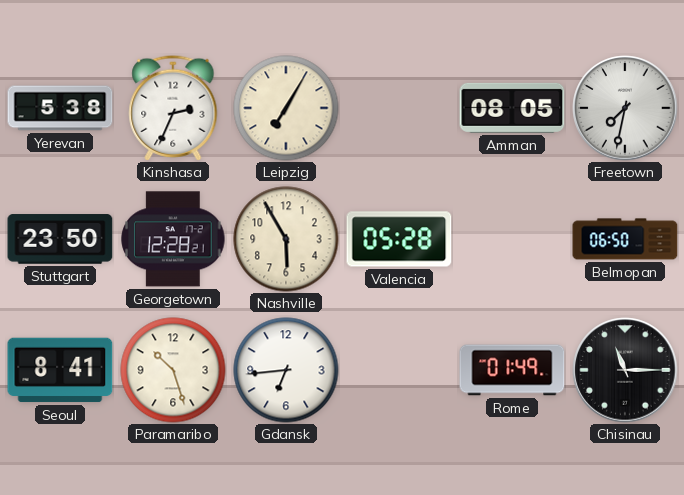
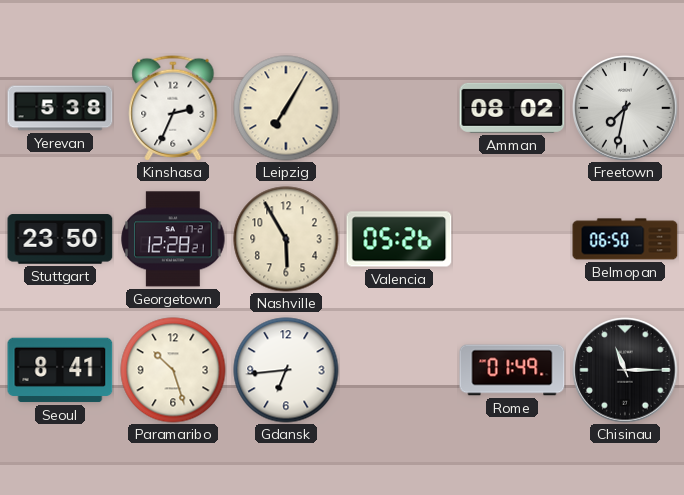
Amman: 08:05 -> 08:02
Valencia: 05:28 -> 05:26
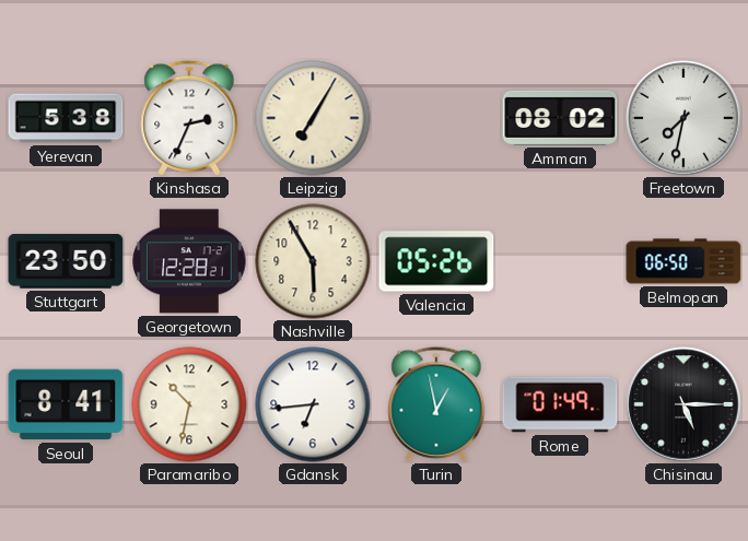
Paramaribo: 10:27 -> 10:32
Turin: none -> 12:58
Chisinau: 11:15 -> 5:15
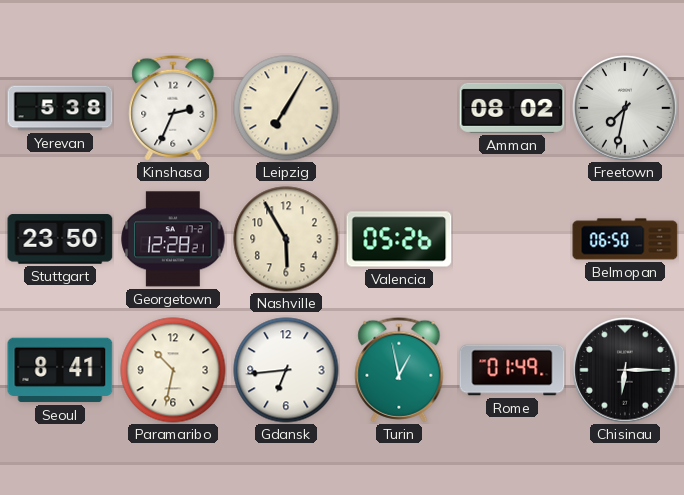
Chisinau: 5:15 -> 6:15
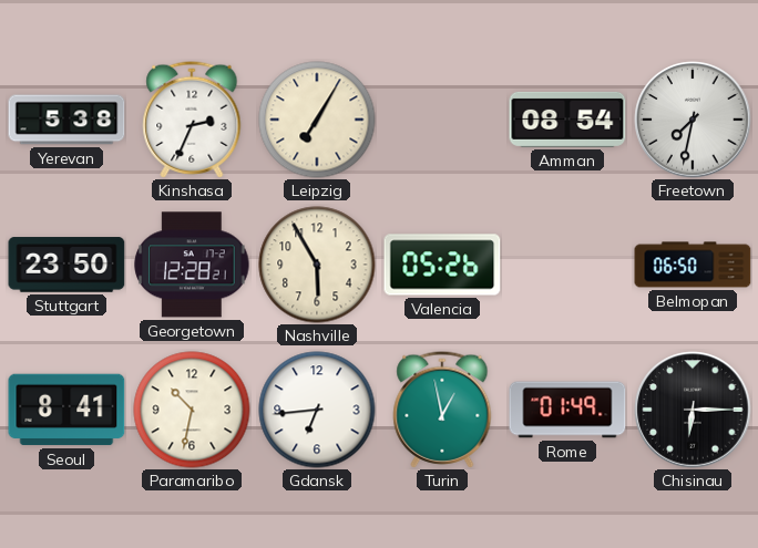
Amman: 08:02 -> 08:54
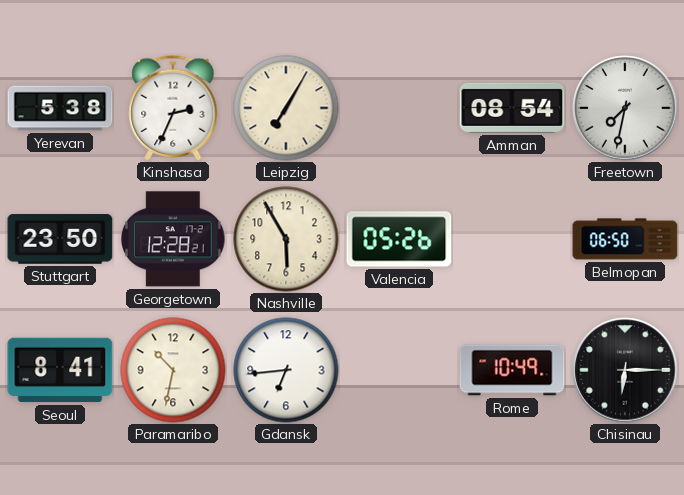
Turin: 12:58 -> none
Rome: 01:49 -> 10:49
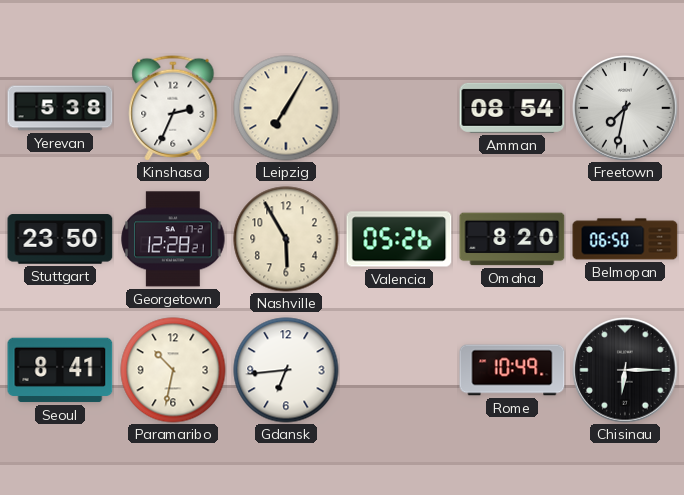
Omaha: none -> 8:20
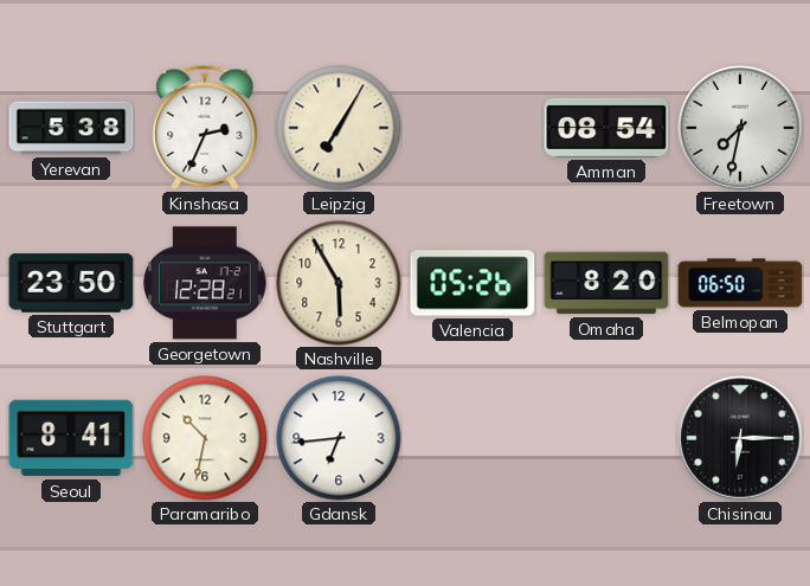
Rome: 10:49 -> none
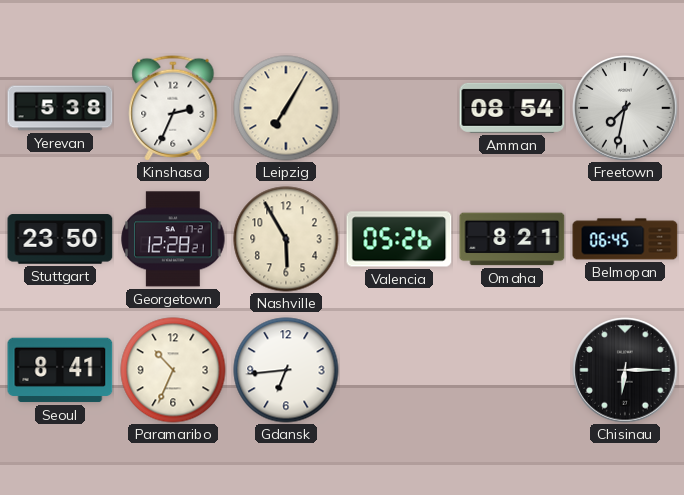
Omaha: 8:20 -> 8:21
Belmopan: 06:50 -> 06:45
Paramaribo: 10:32 -> 10:34
